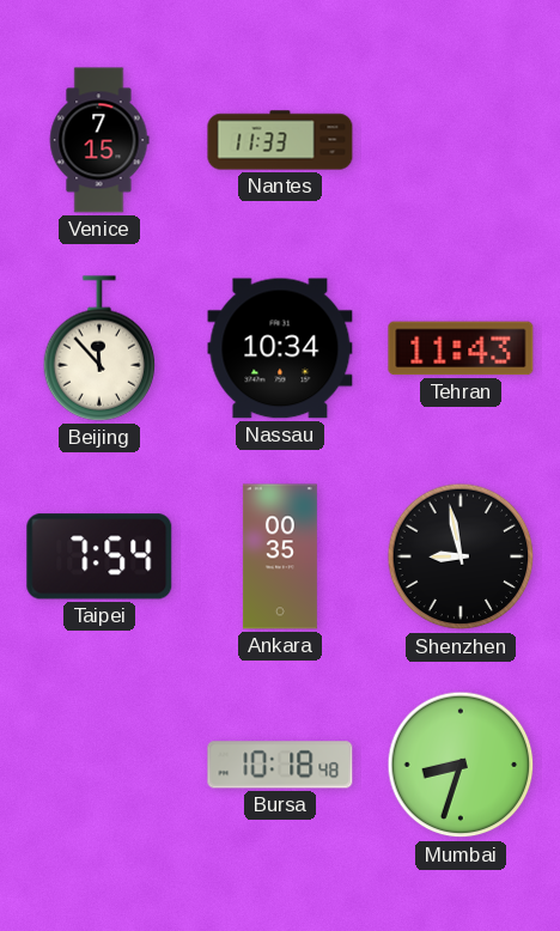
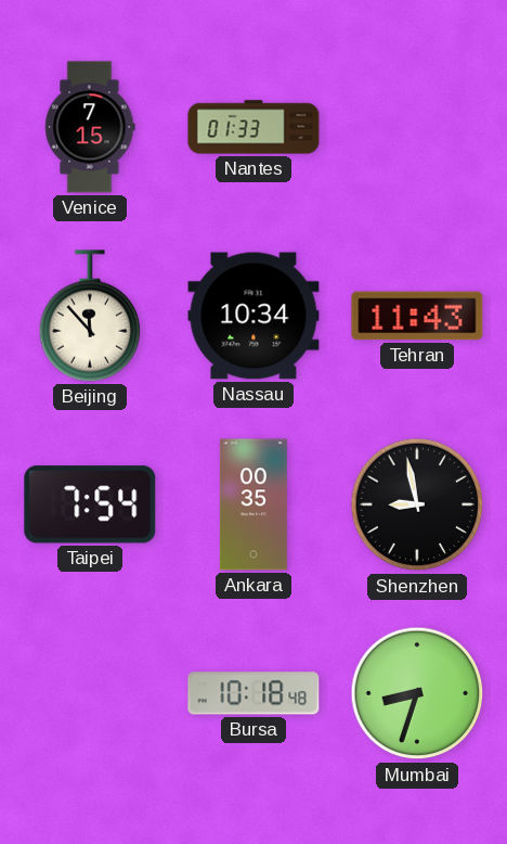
Nantes: 11:33 -> 01:33
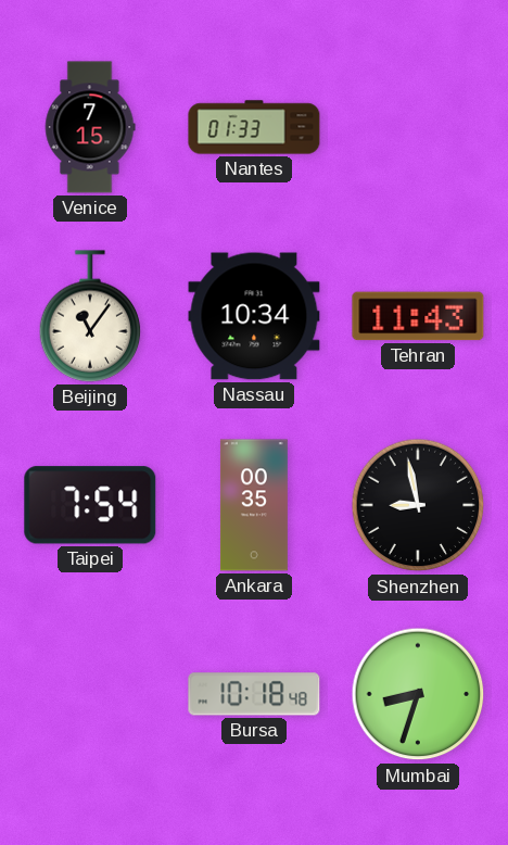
Beijing: 11:53 -> 11:06
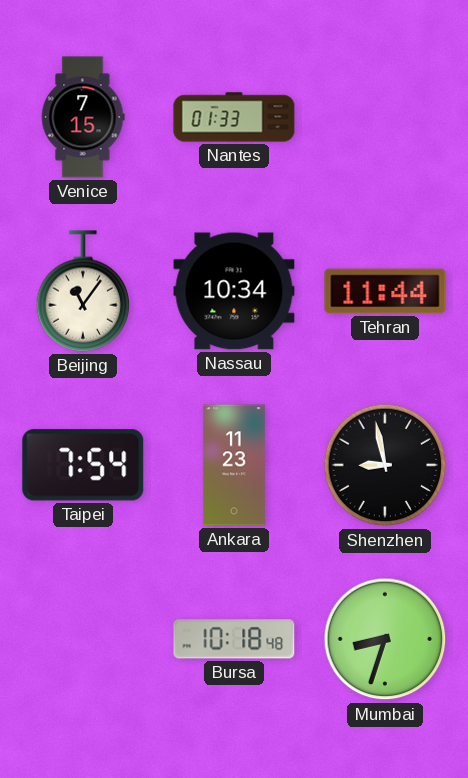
Tehran: 11:43 -> 11:44
Ankara: 00:35 -> 11:23
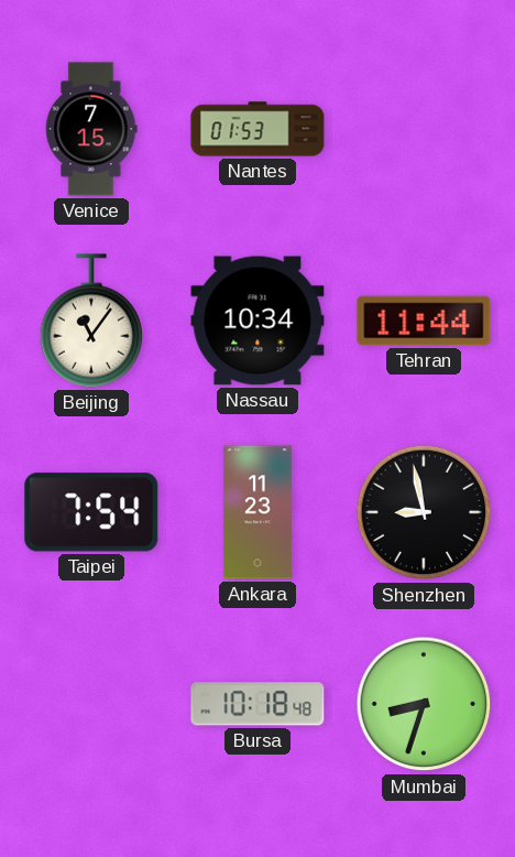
Nantes: 01:33 -> 01:53
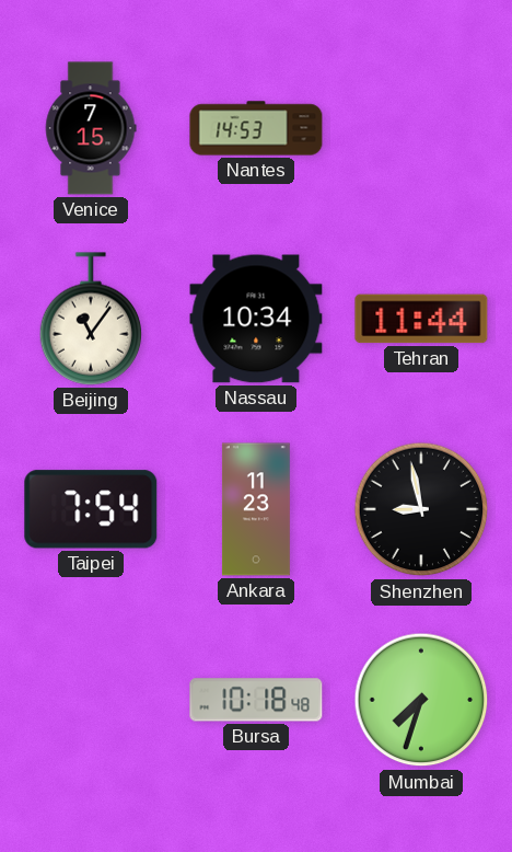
Nantes: 01:53 -> 14:53
Mumbai: 8:33 -> 7:33
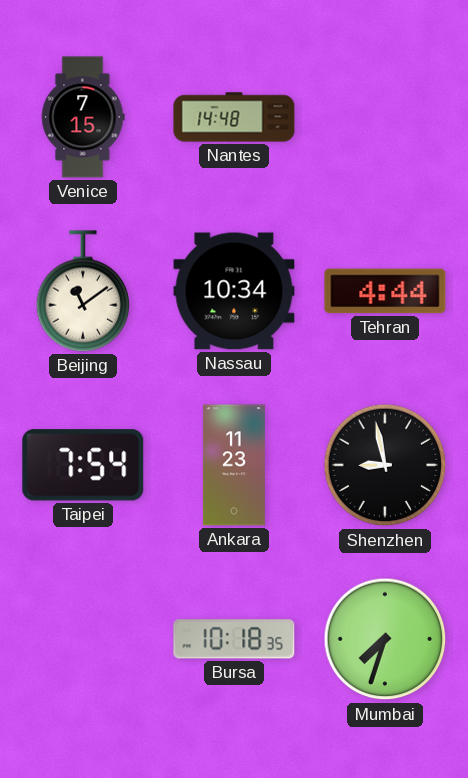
Nantes: 14:53 -> 14:48
Beijing: 11:06 -> 11:09
Tehran: 11:44 -> 4:44
Bursa: 10:18:48 -> 10:18:35
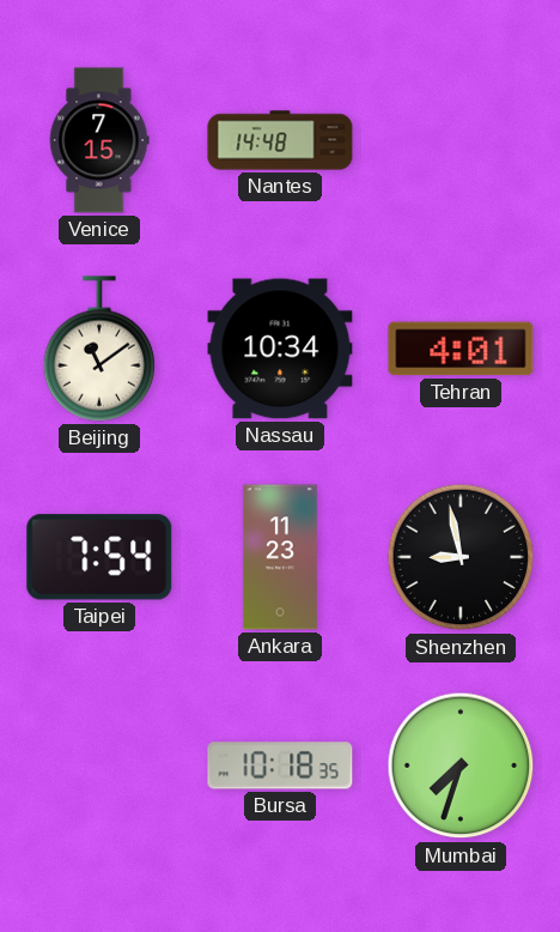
Tehran: 4:44 -> 4:01
